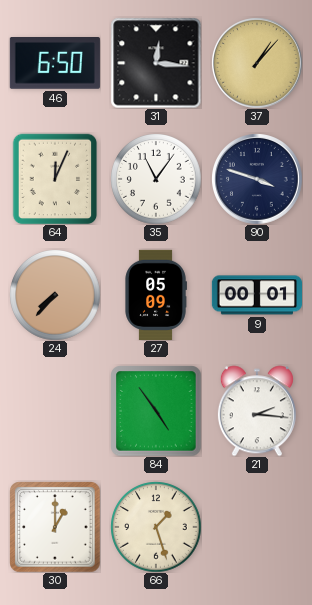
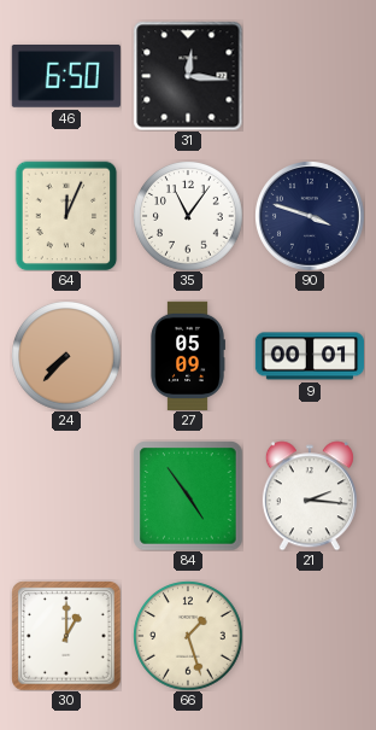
37: 1:07 -> none
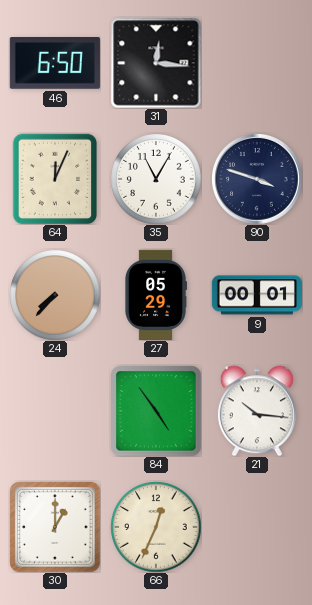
35: 11:06 -> 11:05
27: 05:09 -> 05:29
21: 2:16 -> 10:16
66: 1:27 -> 12:34
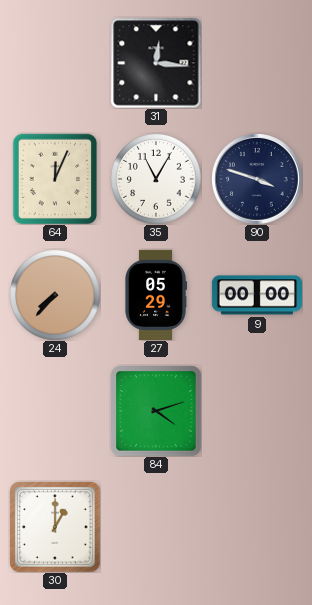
46: 6:50 -> none
9: 00:01 -> 00:00
84: 4:54 -> 4:12
21: 10:16 -> none
66: 12:34 -> none
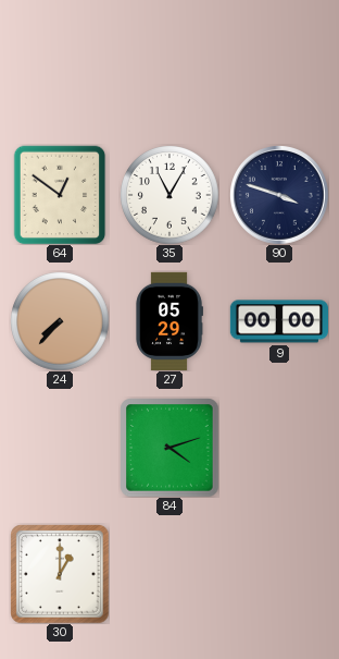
31: 12:16 -> none
64: 12:04 -> 12:51
